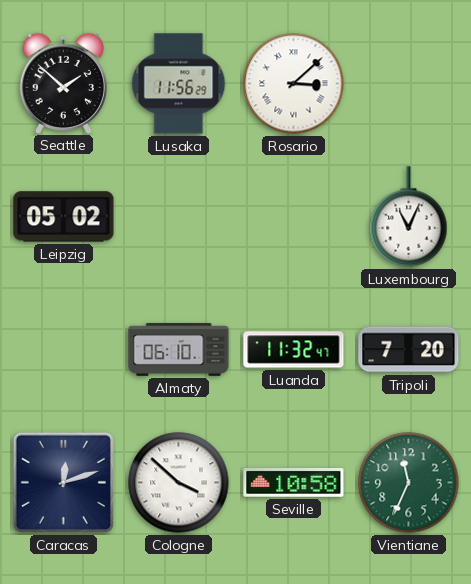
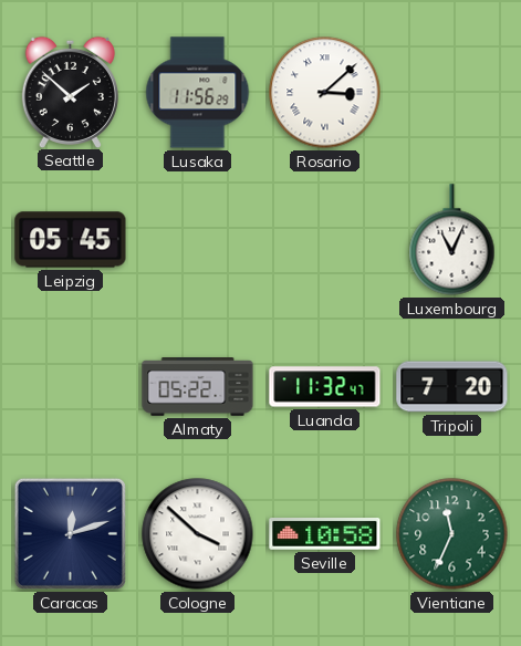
Leipzig: 05:02 -> 05:45
Almaty: 06:10 -> 05:22
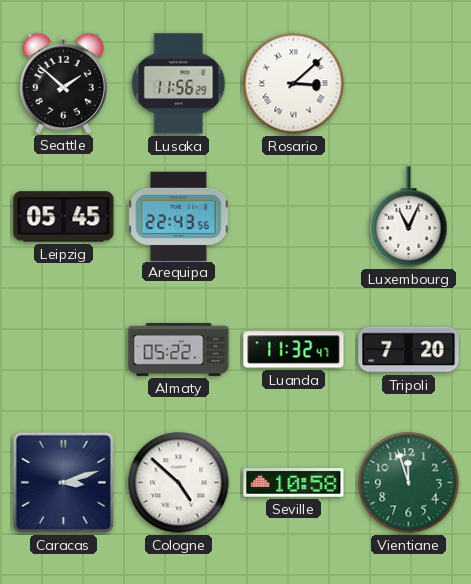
Arequipa: none -> 22:43
Caracas: 12:12 -> 3:12
Cologne: 3:52 -> 4:52
Vientiane: 11:34 -> 11:57
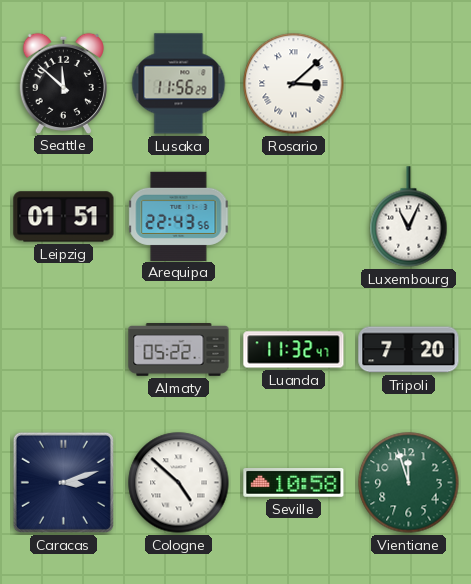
Seattle: 1:52 -> 11:52
Leipzig: 05:45 -> 01:51
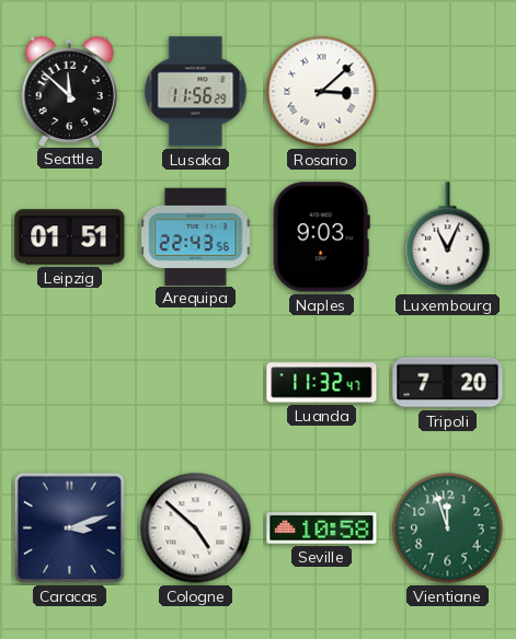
Naples: none -> 9:03
Almaty: 05:22 -> none
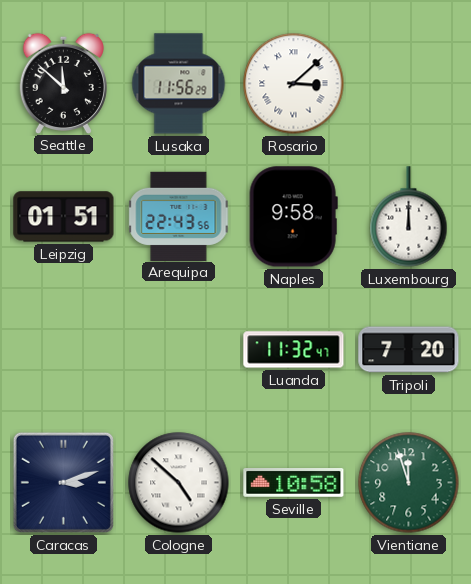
Naples: 9:03 -> 9:58
Luxembourg: 11:04 -> 12:00
